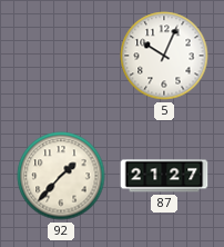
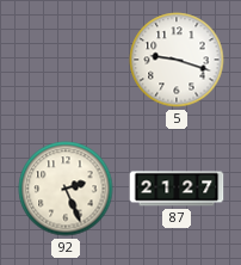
5: 10:04 -> 9:18
92: 1:37 -> 2:26
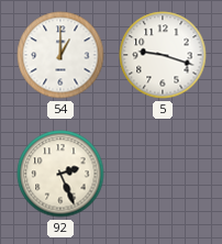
54: none -> 1:00
87: 21:27 -> none
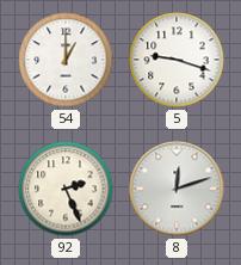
8: none -> 12:12
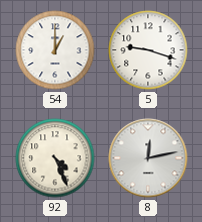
92: 2:26 -> 4:26
8: 12:12 -> 12:13
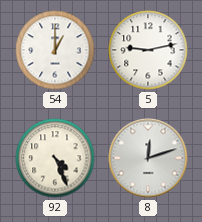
5: 9:18 -> 9:13
8: 12:13 -> 12:12
